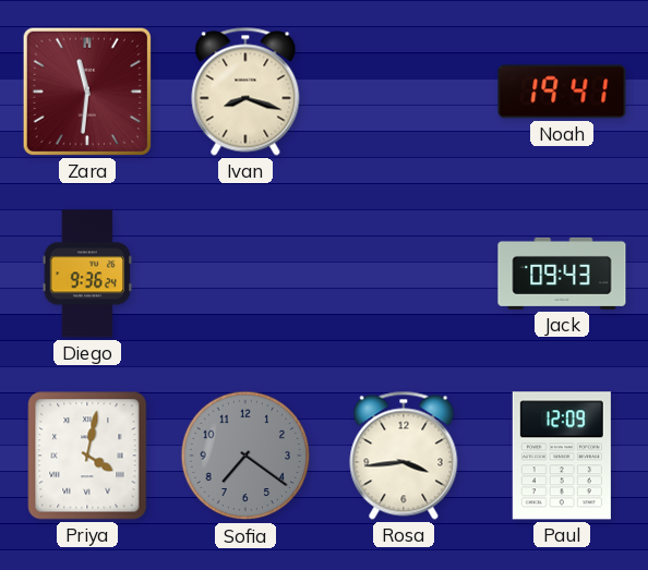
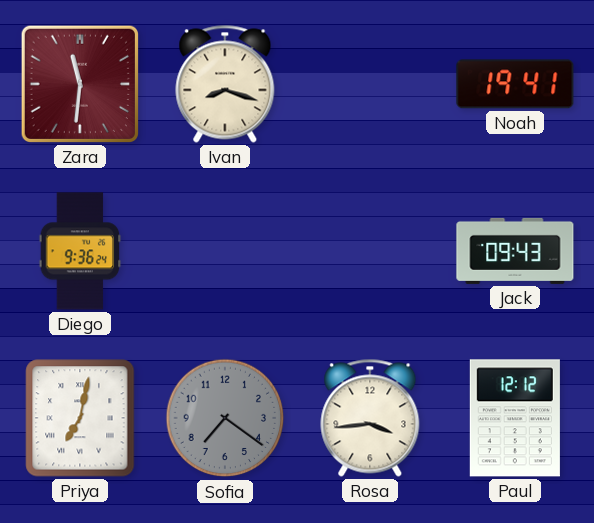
Priya: 4:02 -> 7:02
Paul: 12:09 -> 12:12
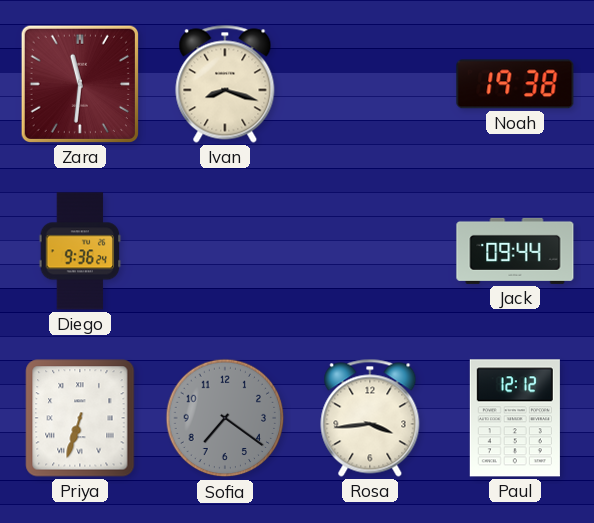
Noah: 19:41 -> 19:38
Jack: 09:43 -> 09:44
Priya: 7:02 -> 6:33
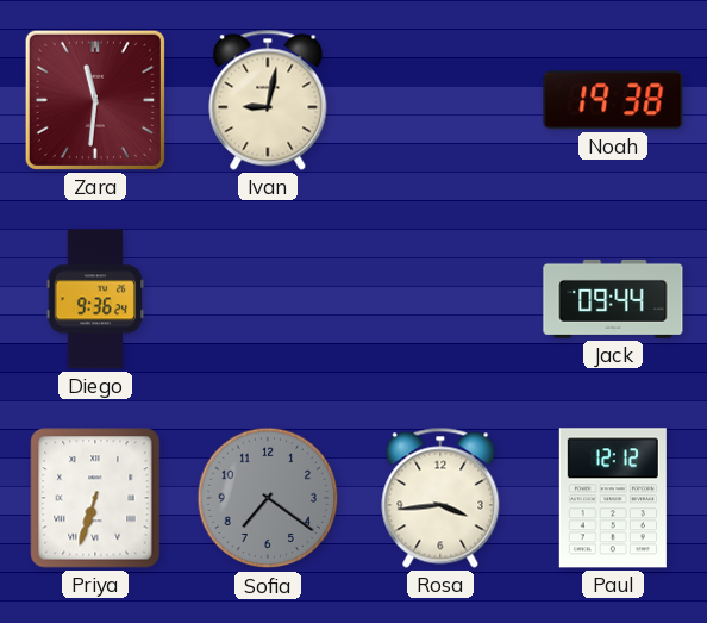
Ivan: 8:18 -> 9:02
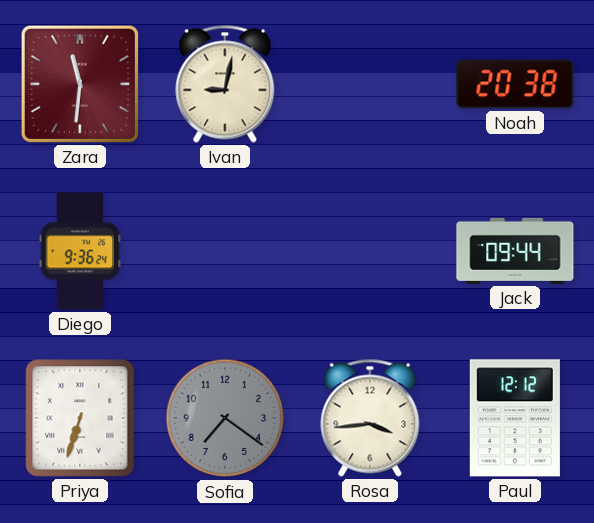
Noah: 19:38 -> 20:38
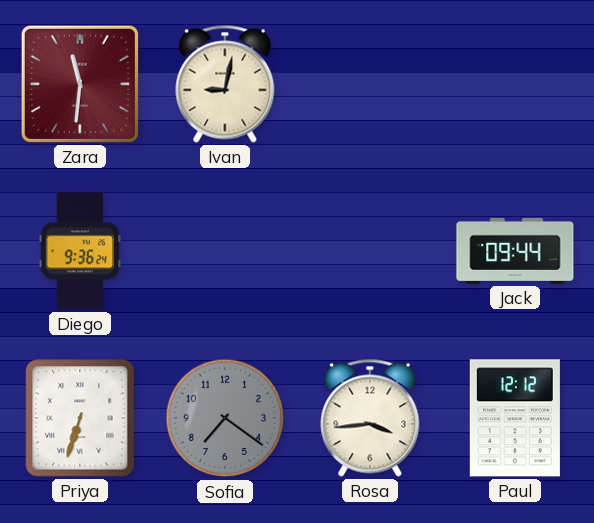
Noah: 20:38 -> none
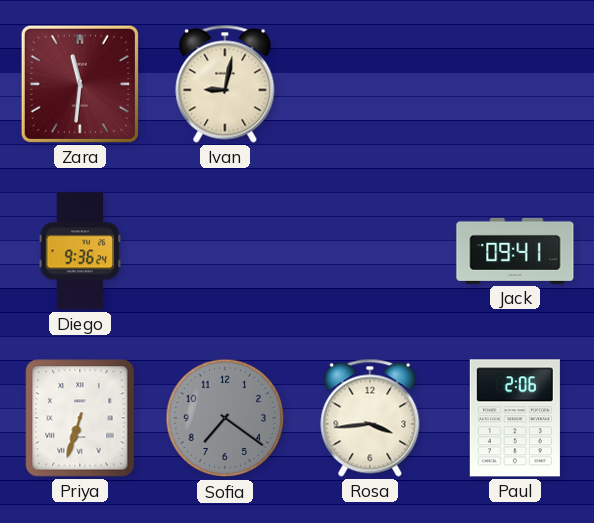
Jack: 09:44 -> 09:41
Paul: 12:12 -> 2:06
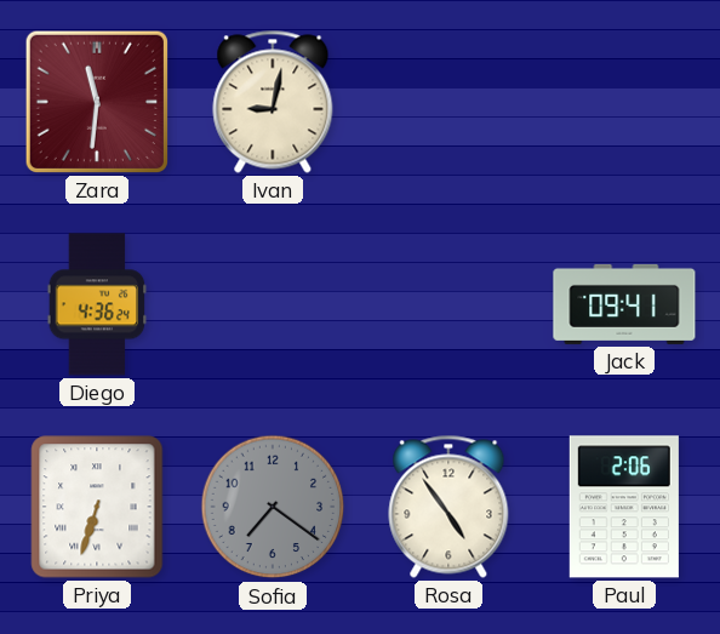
Diego: 9:36 -> 4:36
Rosa: 3:44 -> 4:54
